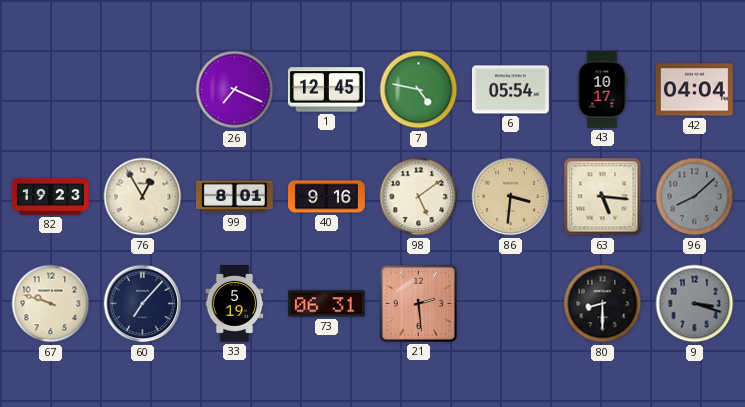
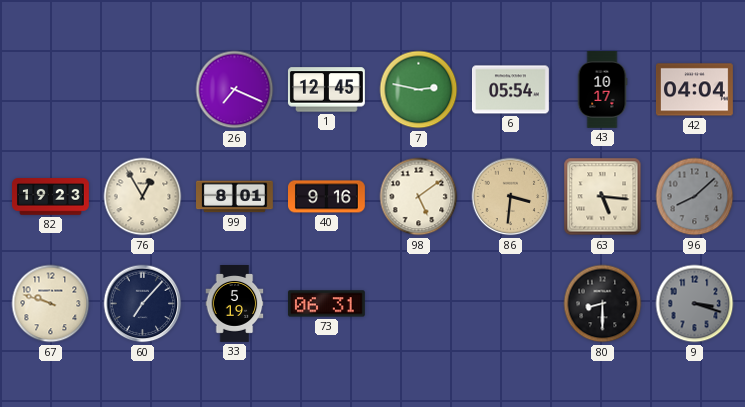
7: 4:47 -> 2:47
21: 2:29 -> none
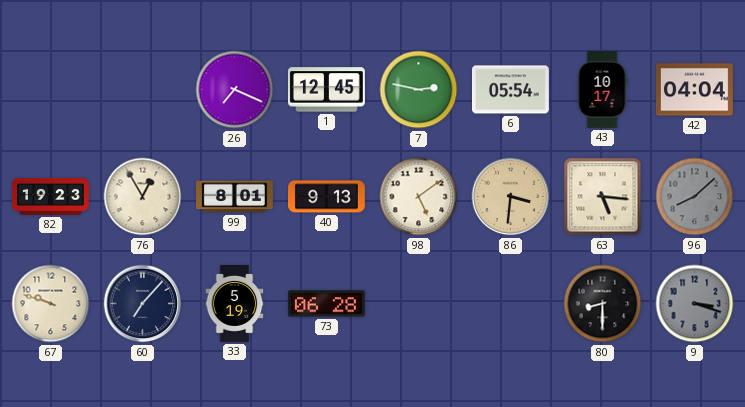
40: 9:16 -> 9:13
73: 06:31 -> 06:28
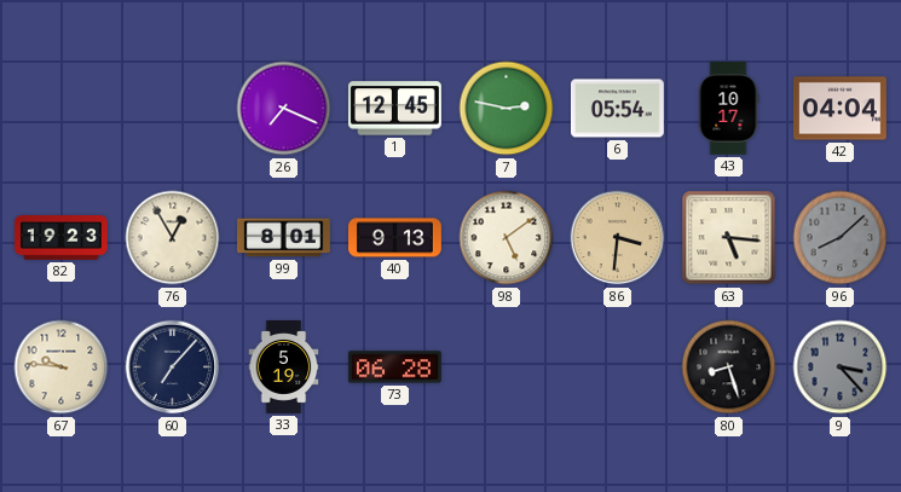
67: 9:48 -> 9:46
80: 8:30 -> 8:27
9: 3:18 -> 3:23
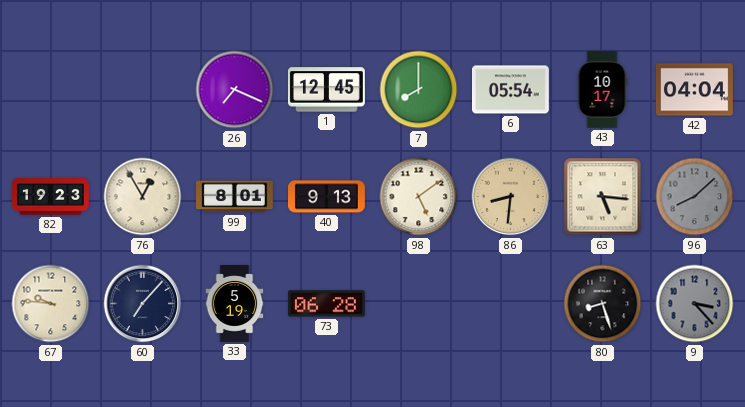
7: 2:47 -> 8:00
86: 3:31 -> 8:31
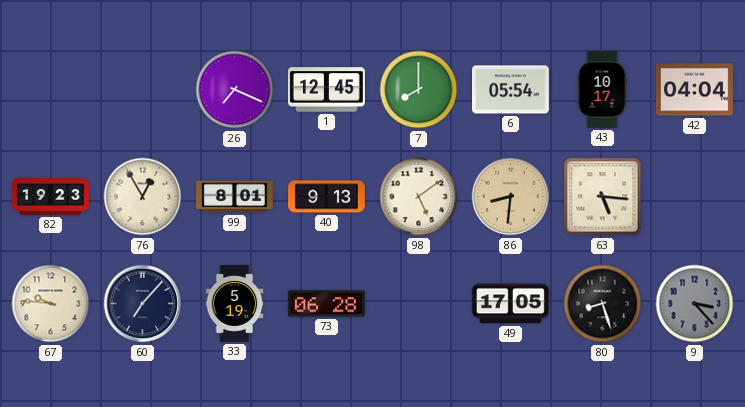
96: 8:08 -> none
49: none -> 17:05
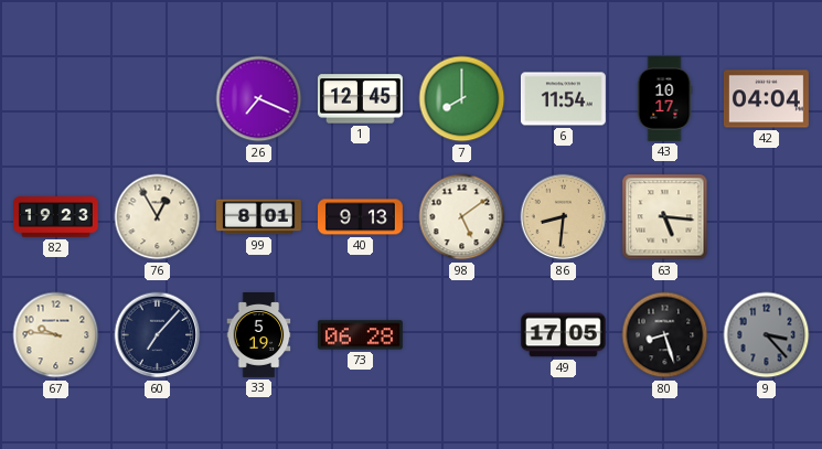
6: 05:54 -> 11:54
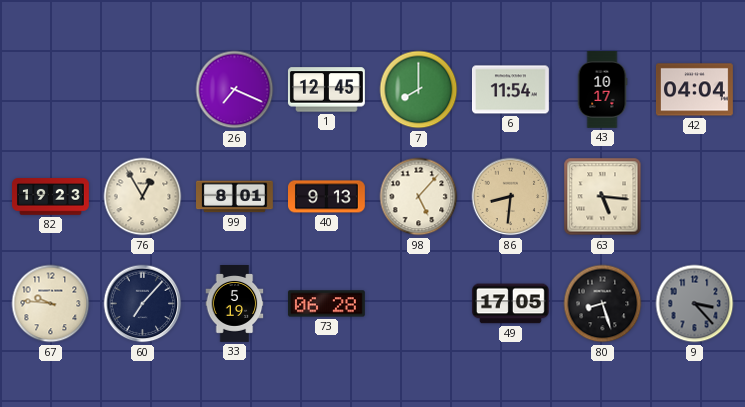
98: 5:09 -> 5:07
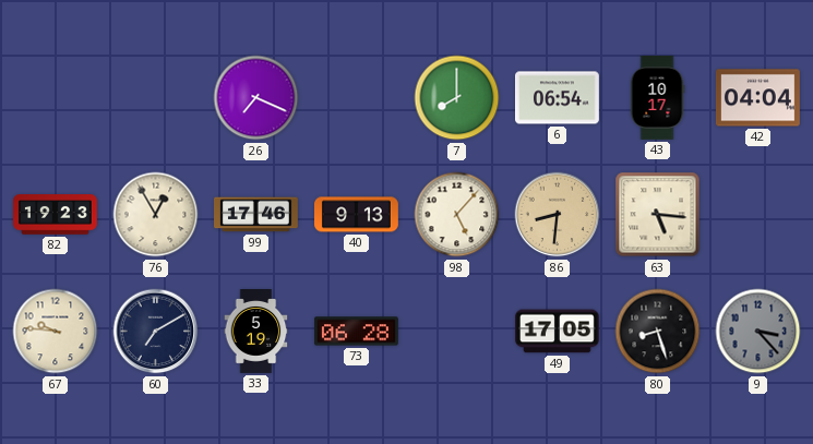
1: 12:45 -> none
6: 11:54 -> 06:54
99: 8:01 -> 17:46
60: 7:07 -> 7:10
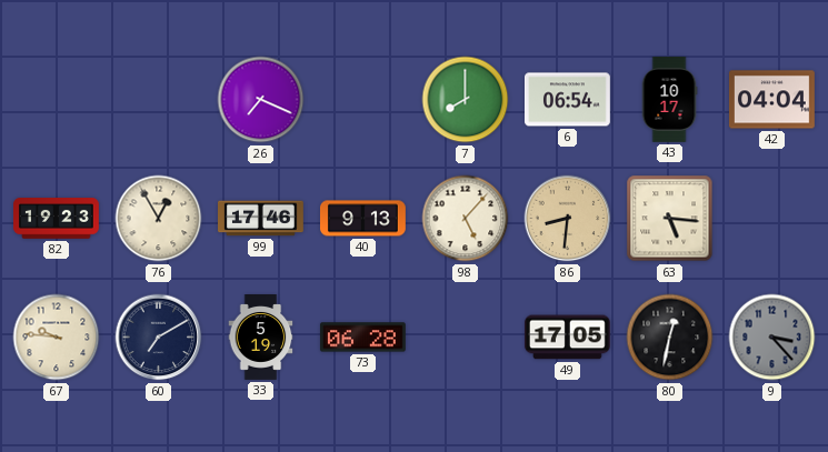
80: 8:27 -> 12:32
